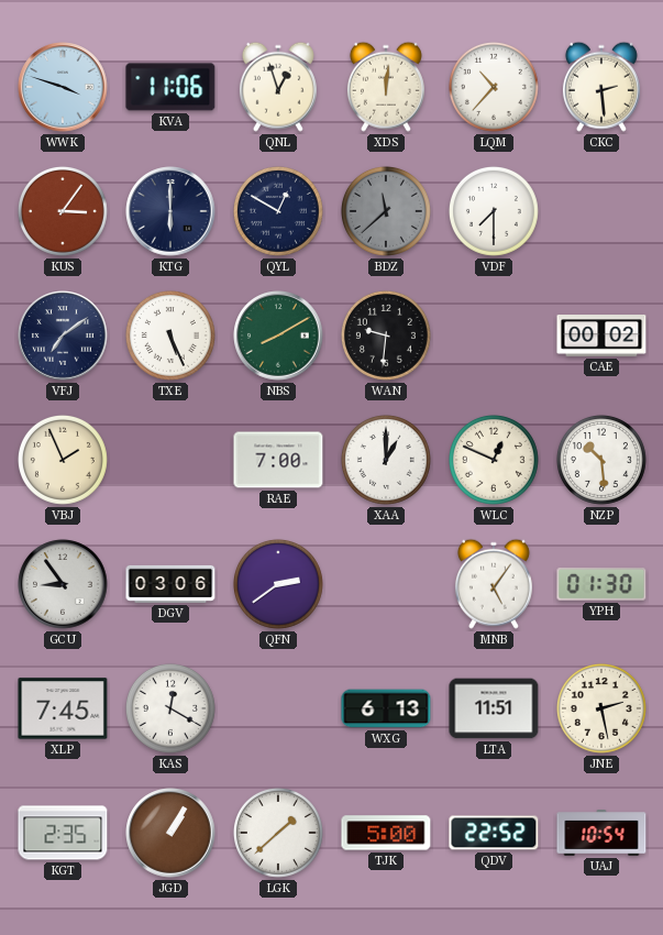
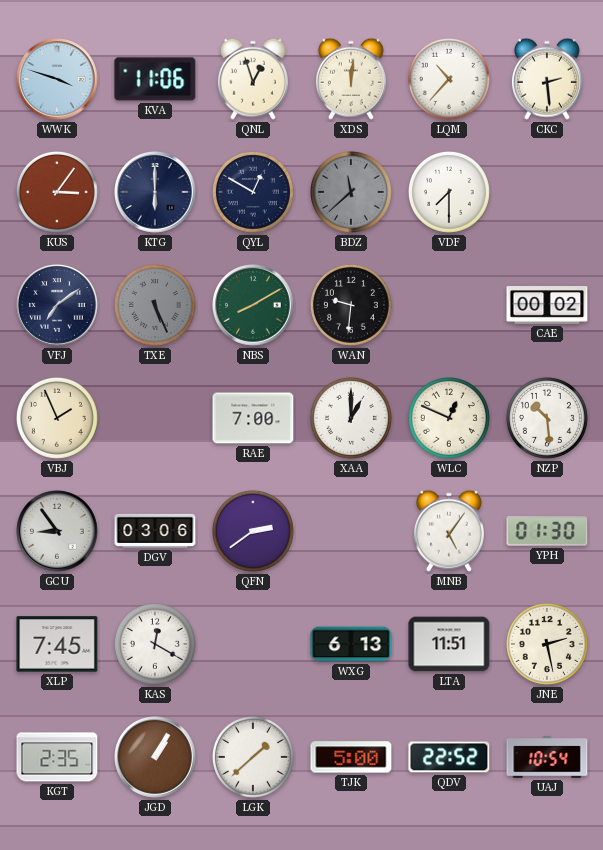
TXE dial: white -> grey
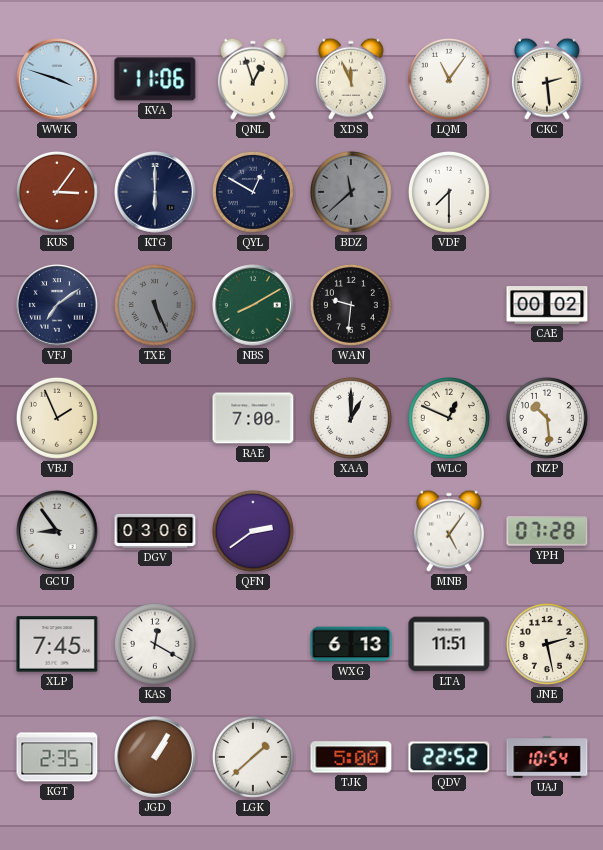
XDS: 12:01 -> 11:56
LQM: 10:37 -> 11:06
YPH: 01:30 -> 07:28
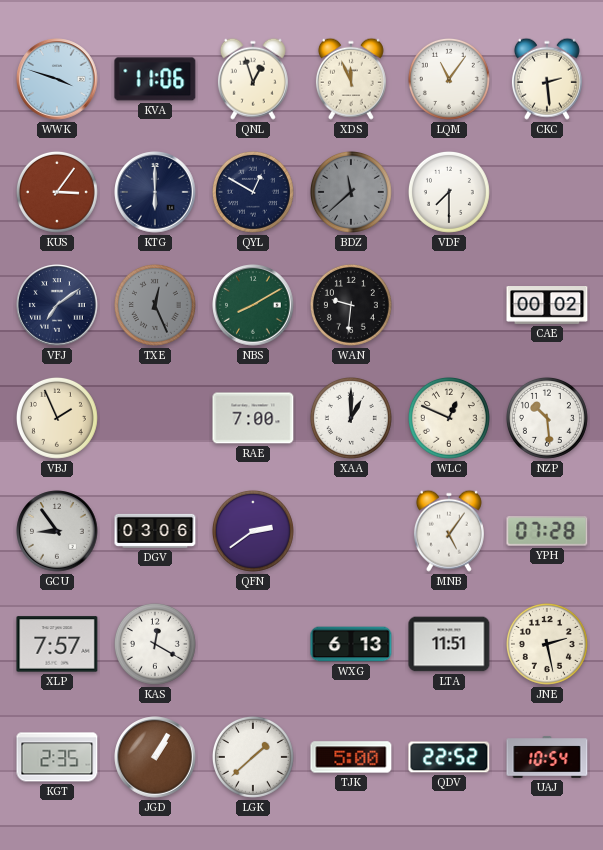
TXE: 5:26 -> 12:26
XLP: 7:45 -> 7:57
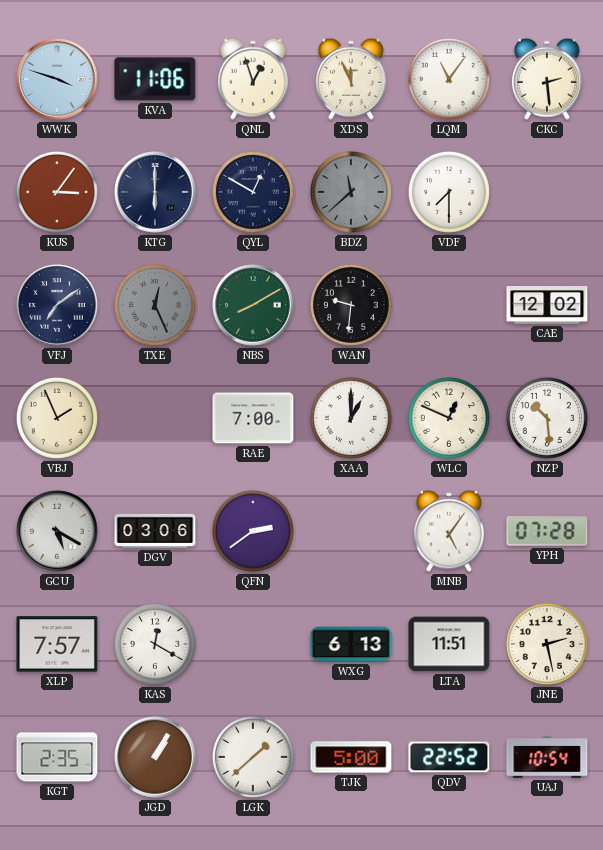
CAE: 00:02 -> 12:02
GCU: 8:54 -> 5:20
